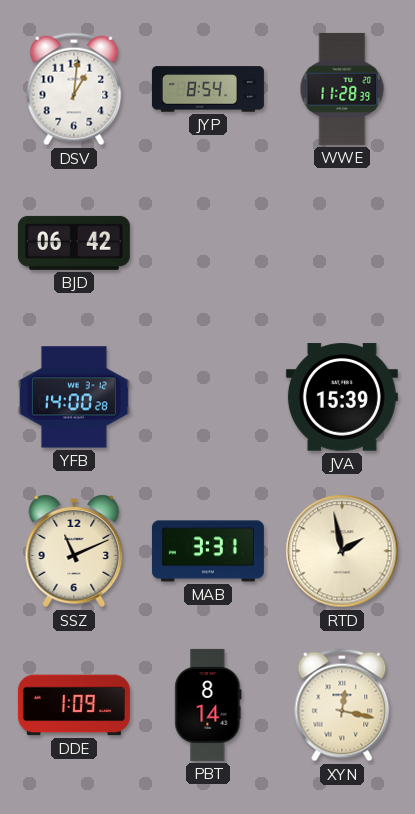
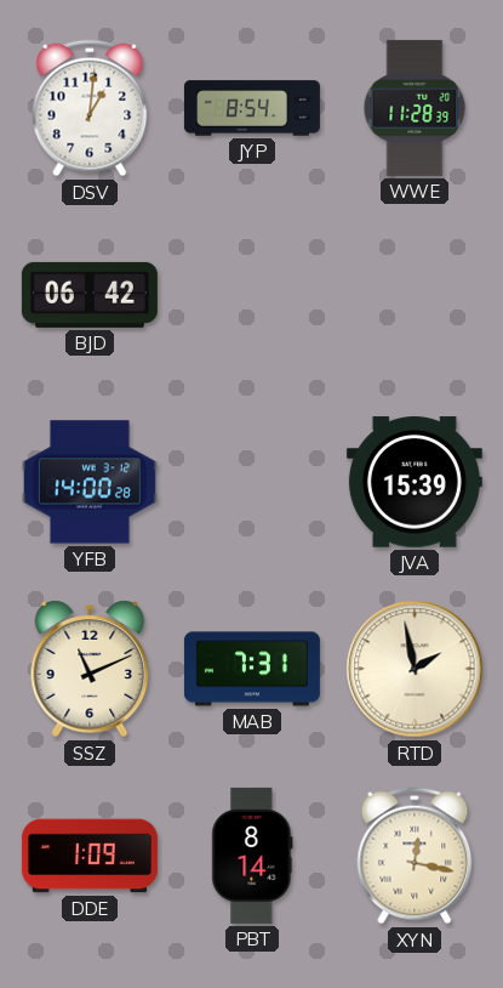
MAB: 3:31 -> 7:31
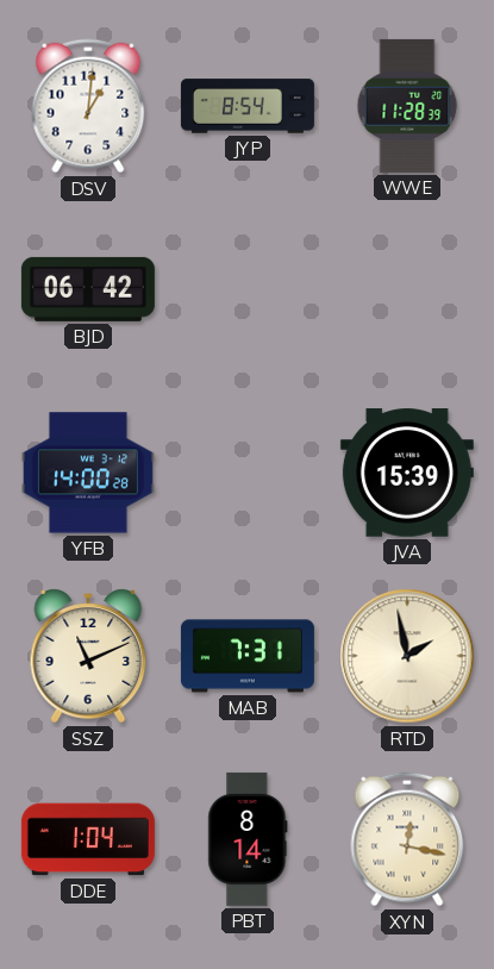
DDE: 1:09 -> 1:04
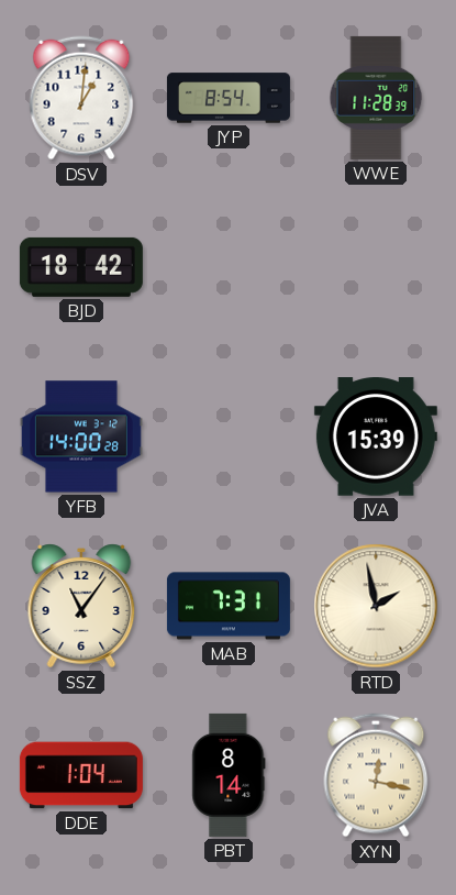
BJD: 06:42 -> 18:42
SSZ: 11:11 -> 11:06
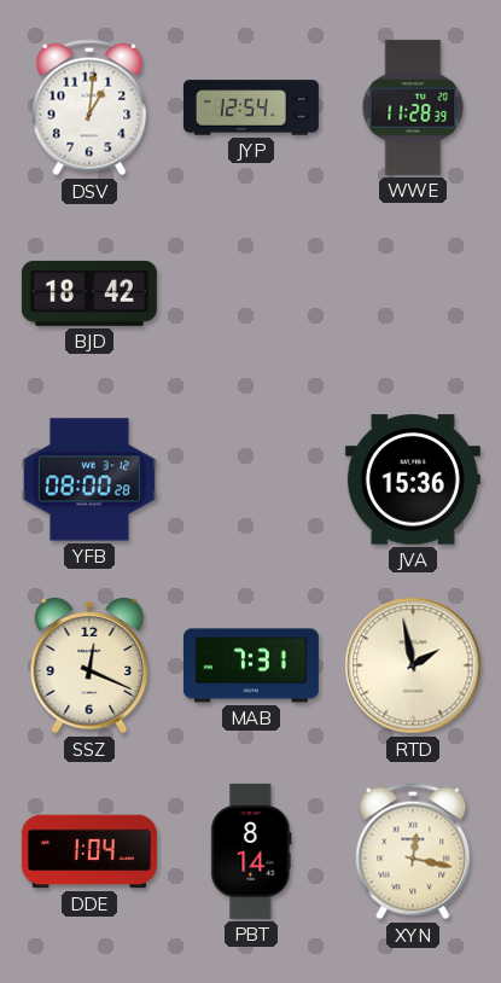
JYP: 8:54 -> 12:54
YFB: 14:00 -> 08:00
JVA: 15:39 -> 15:36
SSZ: 11:06 -> 12:19
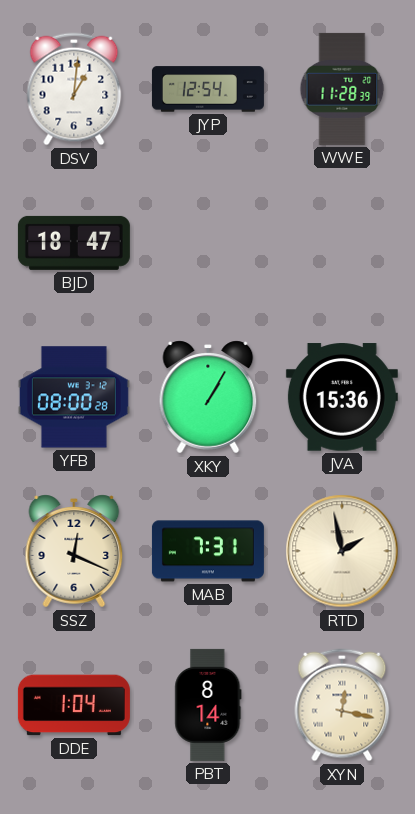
BJD: 18:42 -> 18:47
XKY: none -> 1:05
